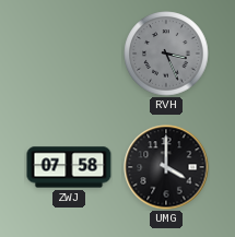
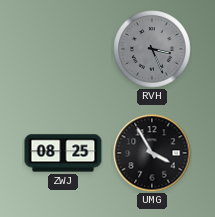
ZWJ: 07:58 -> 08:25
UMG: 4:00 -> 3:55
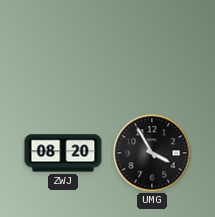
RVH: 3:26 -> none
ZWJ: 08:25 -> 08:20
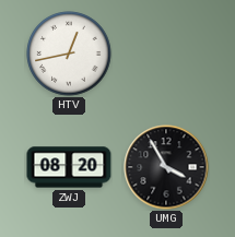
HTV: none -> 12:43
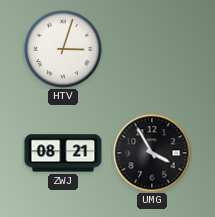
HTV: 12:43 -> 3:03
ZWJ: 08:20 -> 08:21
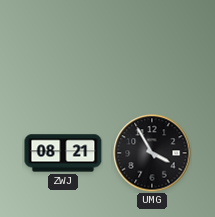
HTV: 3:03 -> none
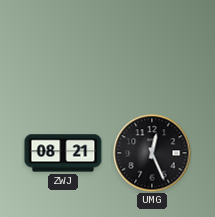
UMG: 3:55 -> 12:26
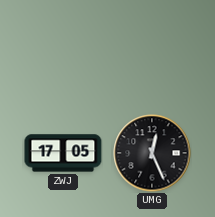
ZWJ: 08:21 -> 17:05
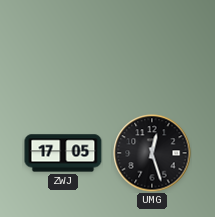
UMG: 12:26 -> 12:27
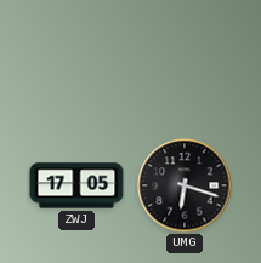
UMG: 12:27 -> 6:18
